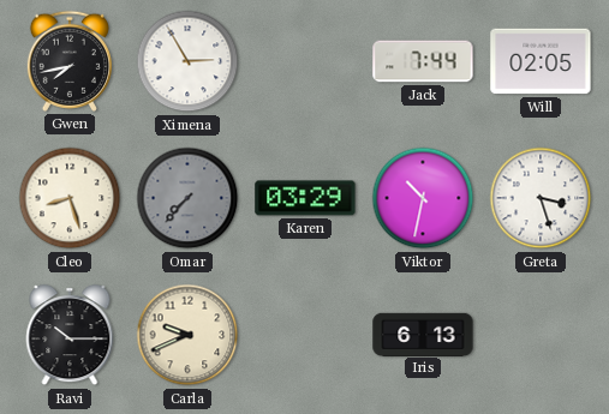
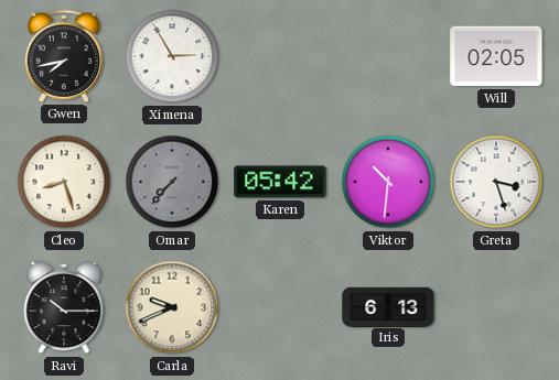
Jack: 7:44 -> none
Karen: 03:29 -> 05:42
Viktor: 10:32 -> 10:31
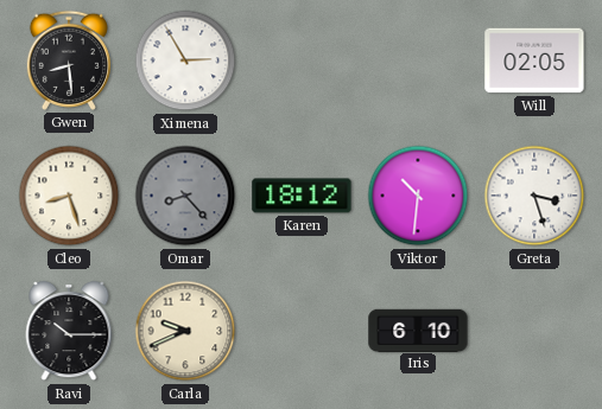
Gwen: 7:43 -> 8:29
Omar: 7:37 -> 8:23
Karen: 05:42 -> 18:12
Iris: 6:13 -> 6:10
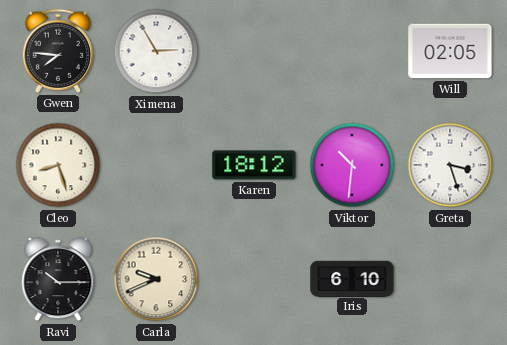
Gwen: 8:29 -> 7:46
Omar: 8:23 -> none
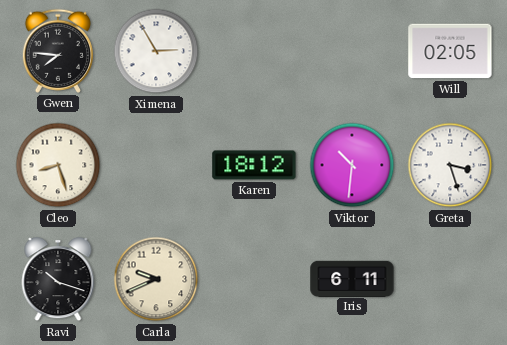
Ravi: 10:15 -> 10:18
Iris: 6:10 -> 6:11
